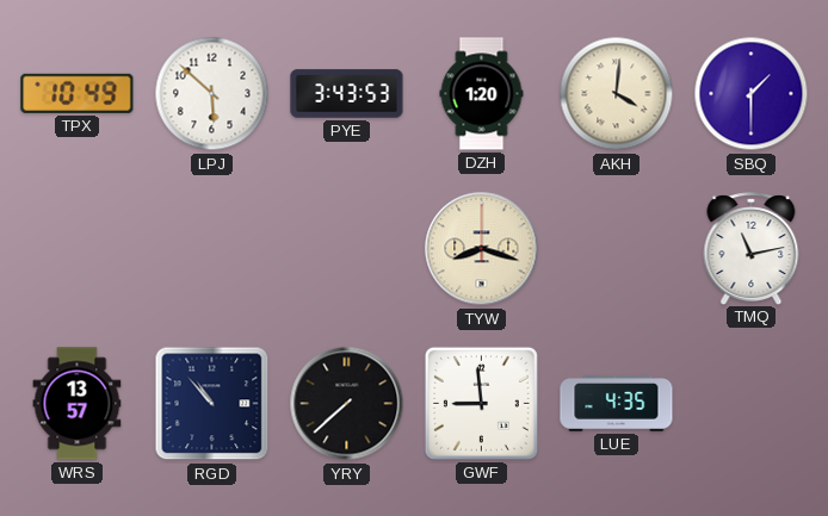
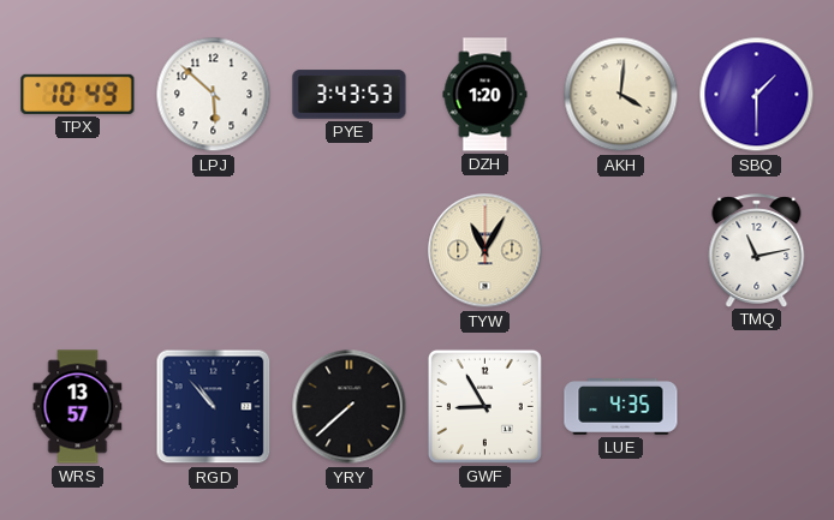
TYW: 8:18 -> 11:05
GWF: 8:59 -> 8:55
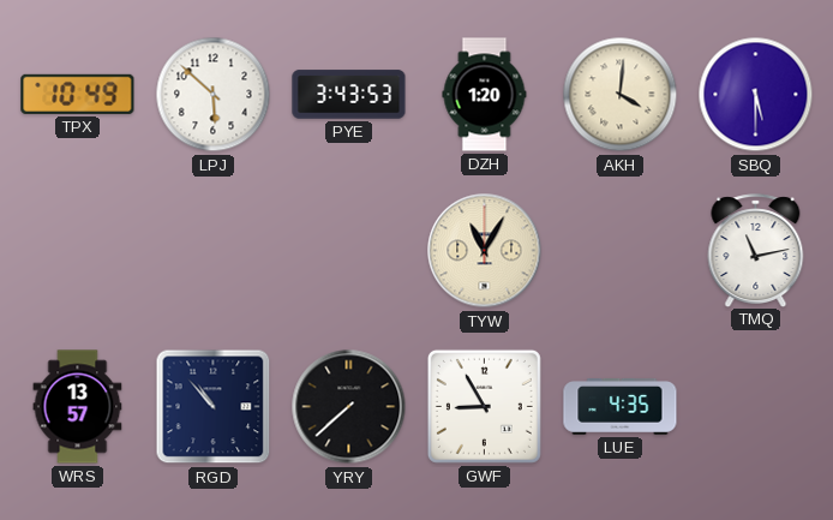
SBQ: 1:30 -> 5:30
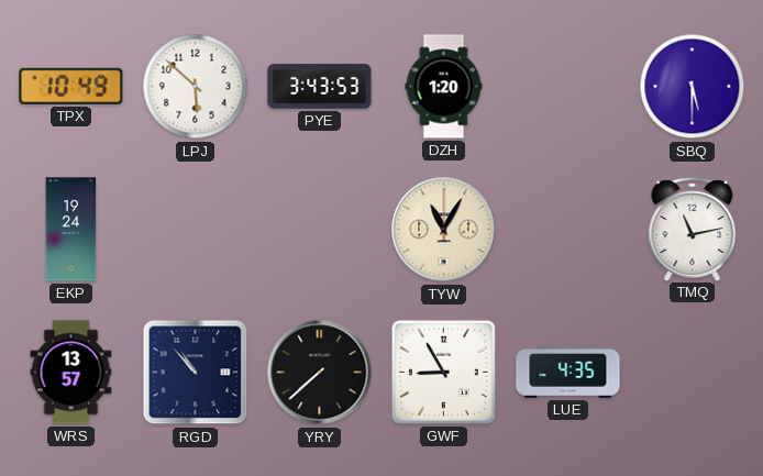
AKH: 4:01 -> none
EKP: none -> 19:24
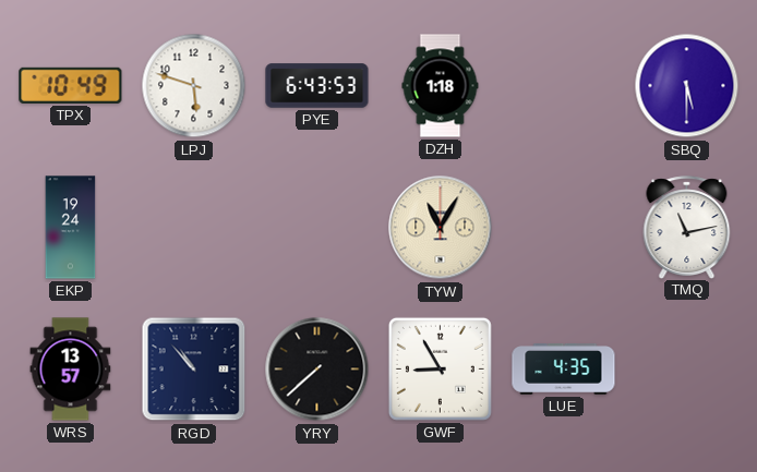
LPJ: 5:52 -> 5:48
PYE: 3:43 -> 6:43
DZH: 1:20 -> 1:18
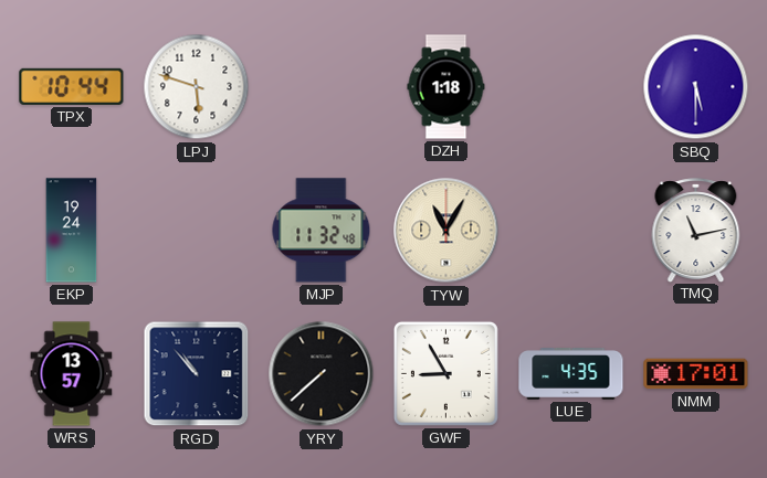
TPX: 10:49 -> 10:44
PYE: 6:43 -> none
MJP: none -> 11:32
NMM: none -> 17:01
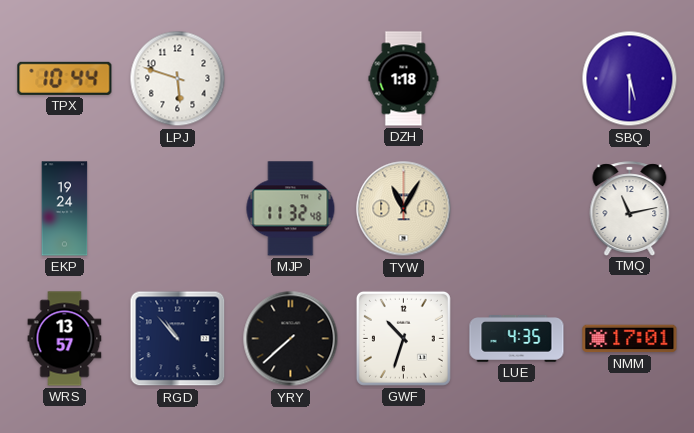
GWF: 8:55 -> 10:33
